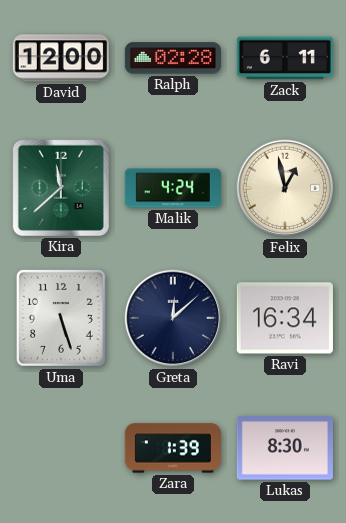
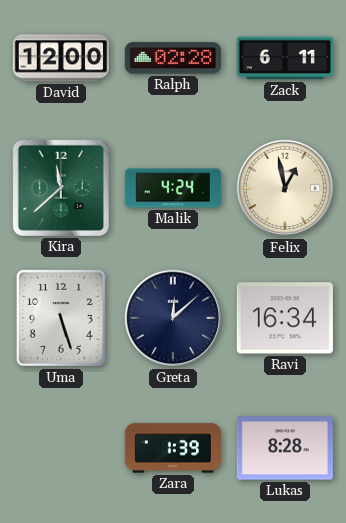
Lukas: 8:30 -> 8:28
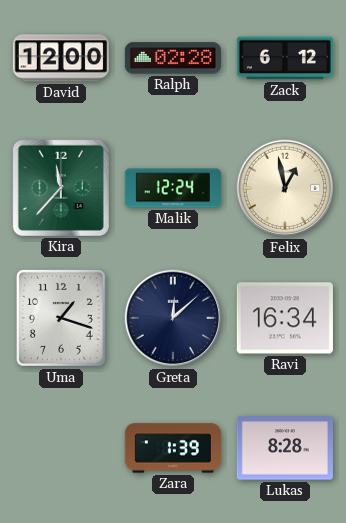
Zack: 6:11 -> 6:12
Kira: 11:38 -> 11:37
Malik: 4:24 -> 12:24
Uma: 5:27 -> 1:18
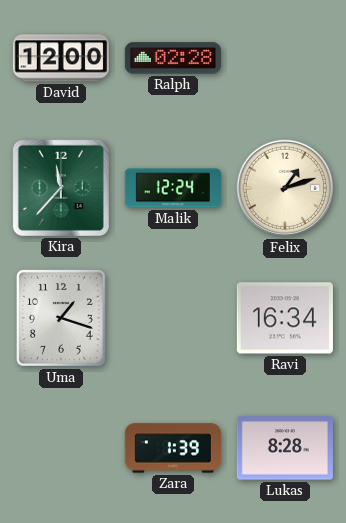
Zack: 6:12 -> none
Felix: 12:58 -> 1:12
Greta: 12:08 -> none
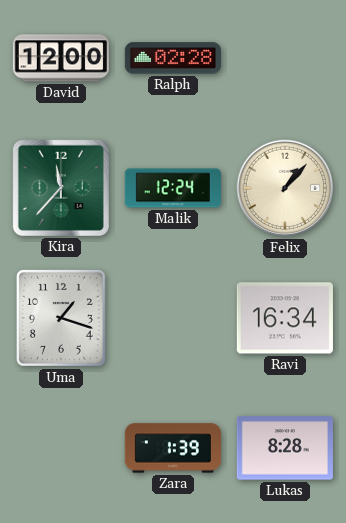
Felix: 1:12 -> 1:07
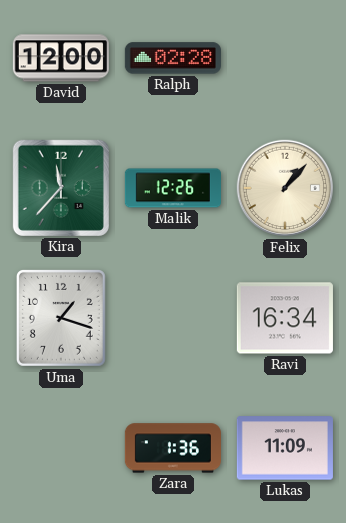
Malik: 12:24 -> 12:26
Zara: 1:39 -> 1:36
Lukas: 8:28 -> 11:09
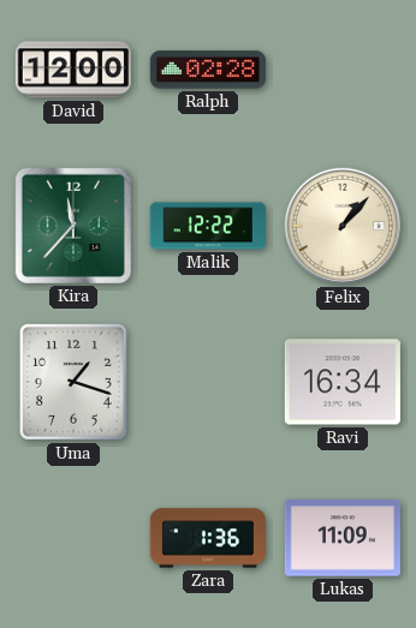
Malik: 12:26 -> 12:22
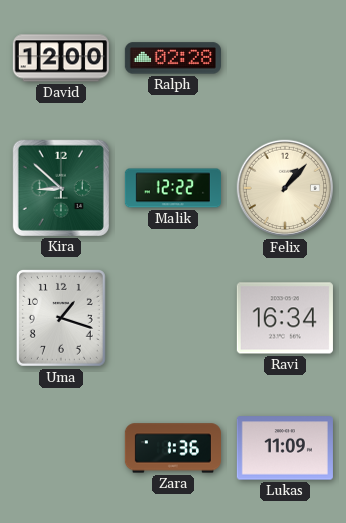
Kira: 11:37 -> 8:52
